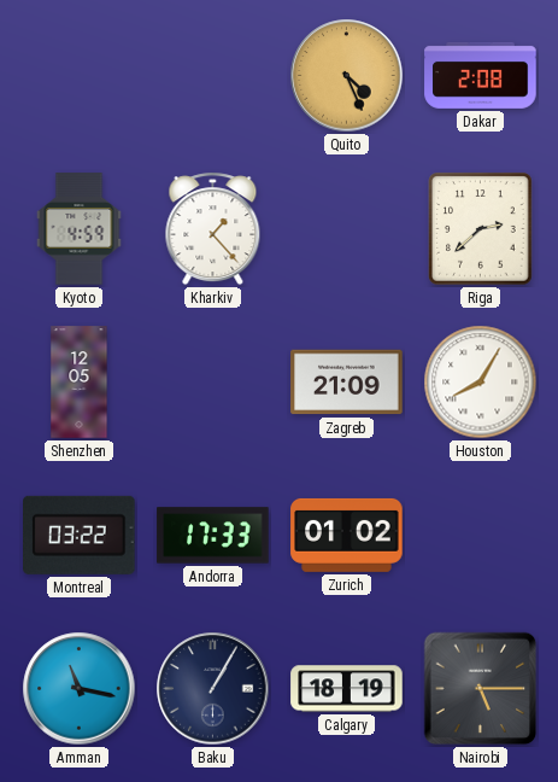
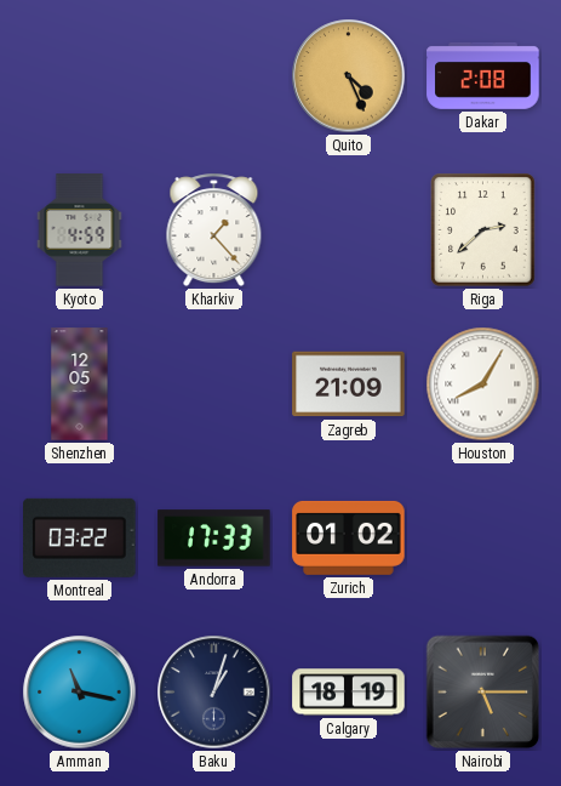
Baku: 1:05 -> 1:03
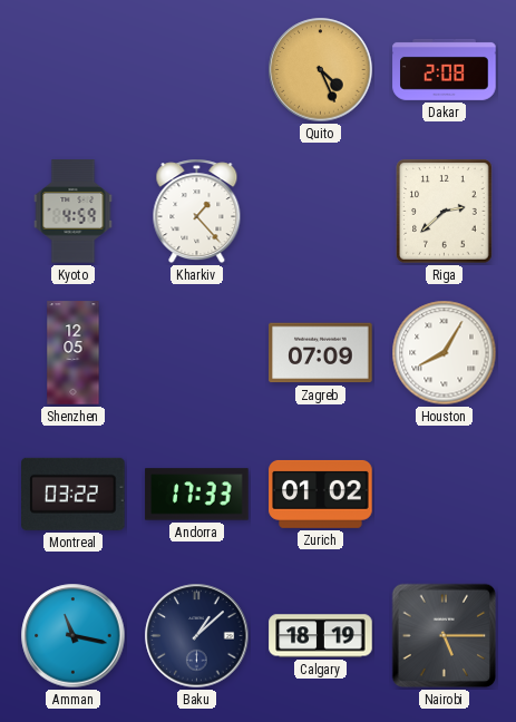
Zagreb: 21:09 -> 07:09
Baku: 1:03 -> 1:08
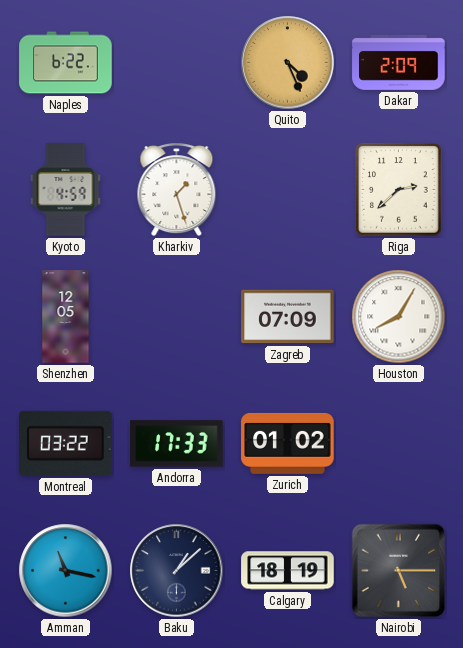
Naples: none -> 6:22
Dakar: 2:08 -> 2:09
Kharkiv: 1:23 -> 1:27
